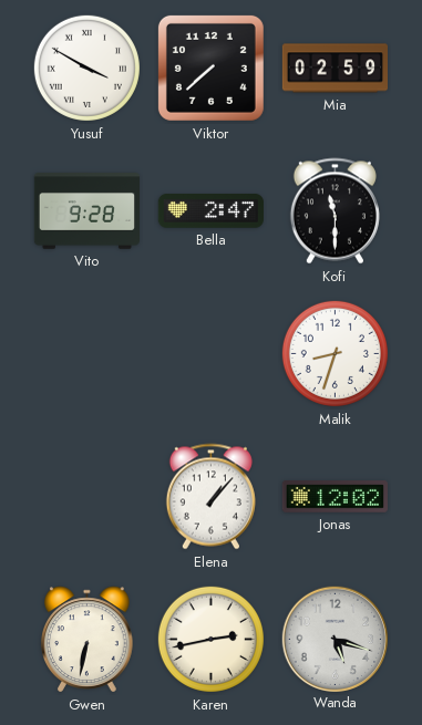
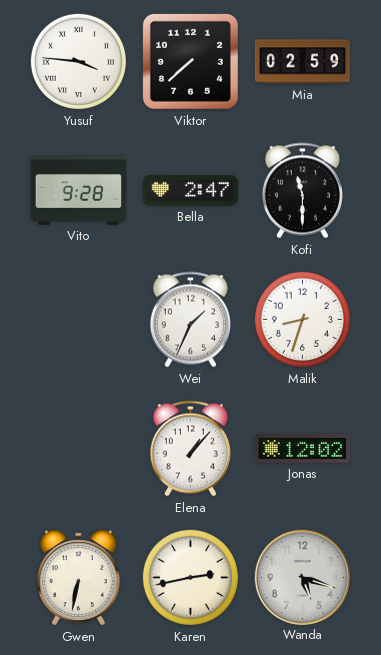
Yusuf: 3:50 -> 3:46
Wei: none -> 1:34
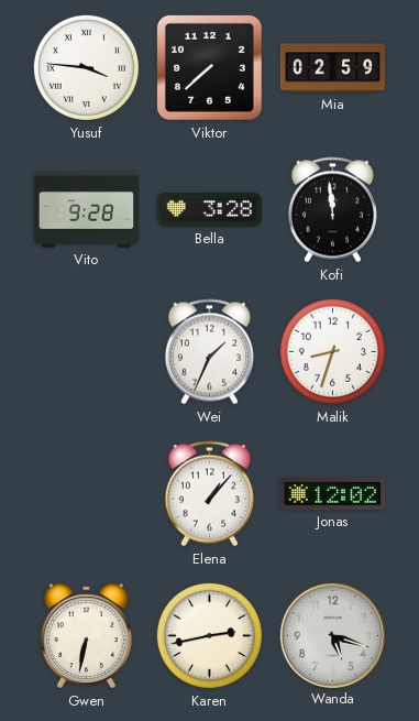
Bella: 2:47 -> 3:28
Kofi: 11:30 -> 11:59
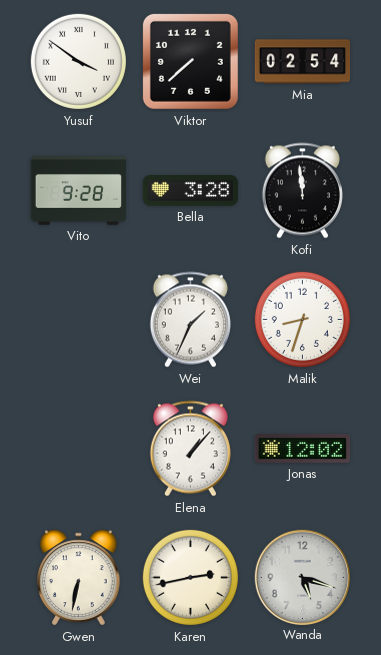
Yusuf: 3:46 -> 3:51
Mia: 02:59 -> 02:54
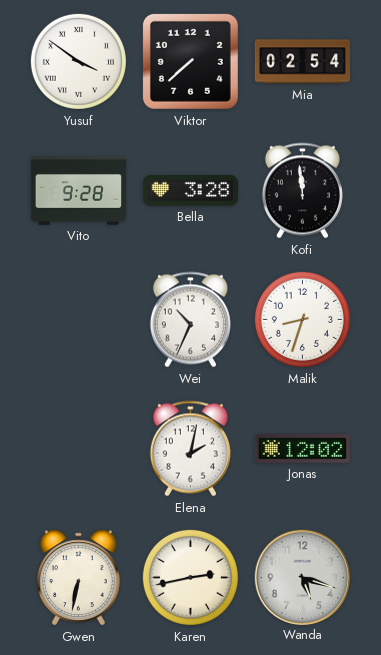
Wei: 1:34 -> 10:34
Elena: 1:07 -> 2:02
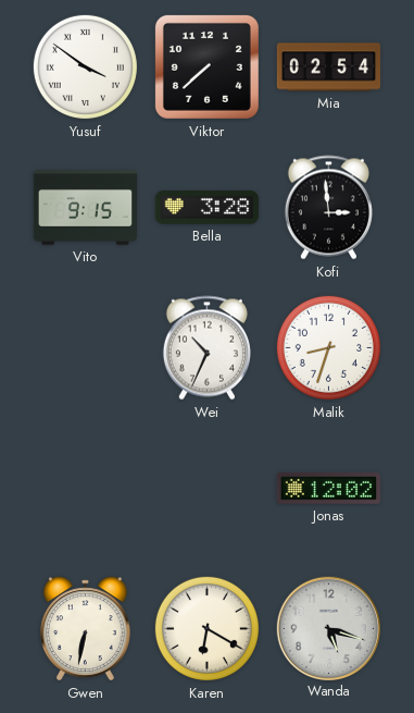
Vito: 9:28 -> 9:15
Kofi: 11:59 -> 2:59
Elena: 2:02 -> none
Karen: 2:43 -> 6:20
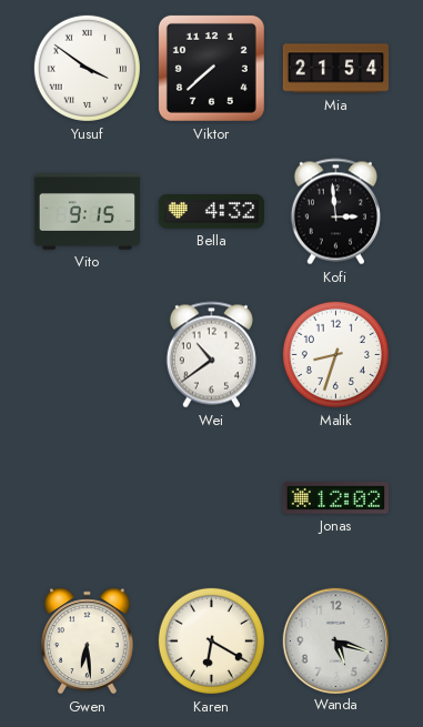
Mia: 02:54 -> 21:54
Bella: 3:28 -> 4:32
Wei: 10:34 -> 10:39
Gwen: 6:32 -> 6:29
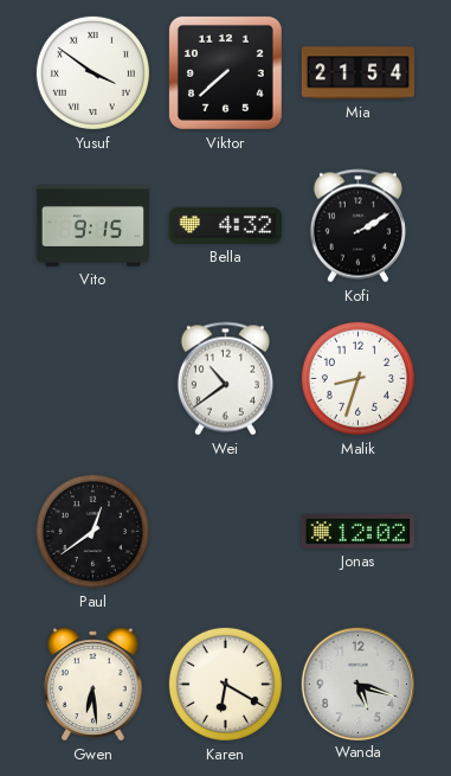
Kofi: 2:59 -> 2:10
Paul: none -> 12:39
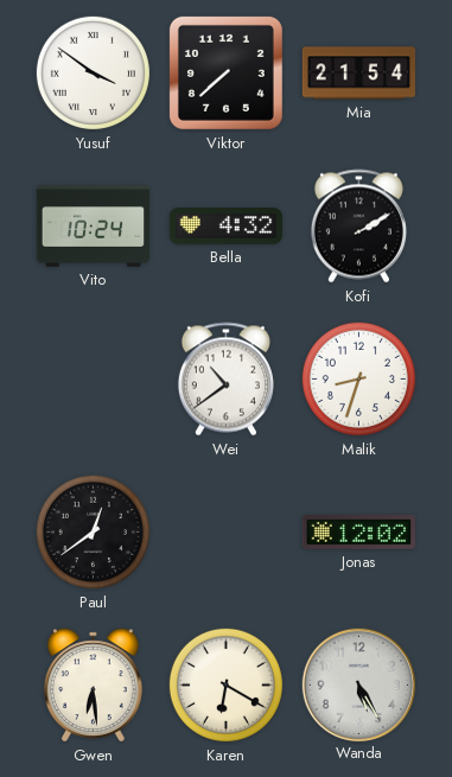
Vito: 9:15 -> 10:24
Wanda: 5:18 -> 5:25
